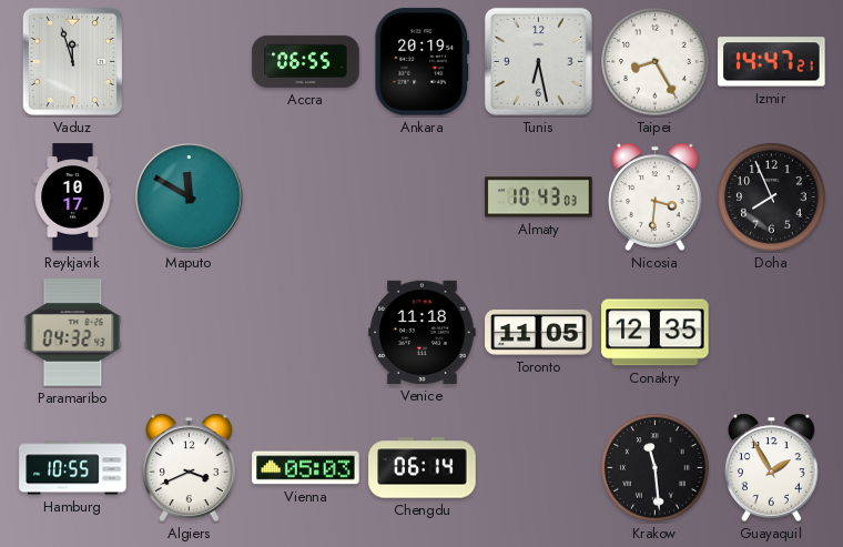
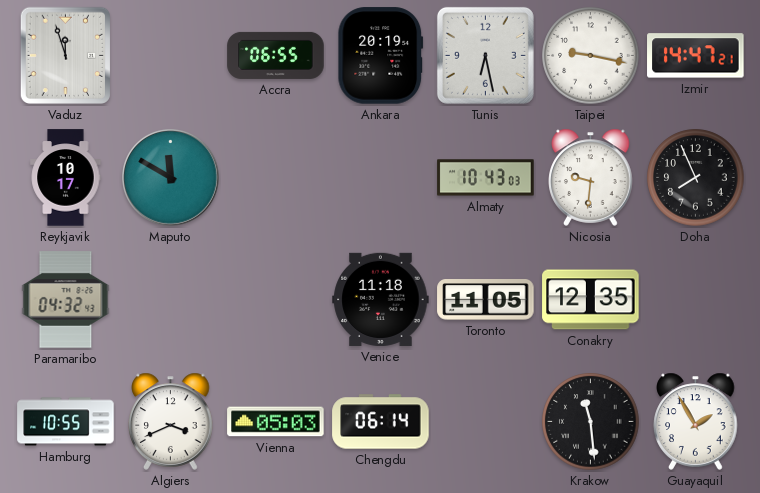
Taipei: 8:25 -> 9:17
Nicosia: 3:31 -> 9:31
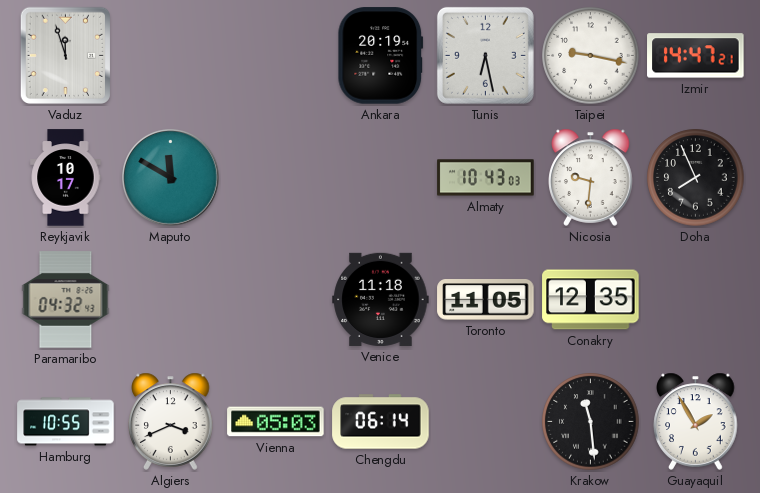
Accra: 06:55 -> none
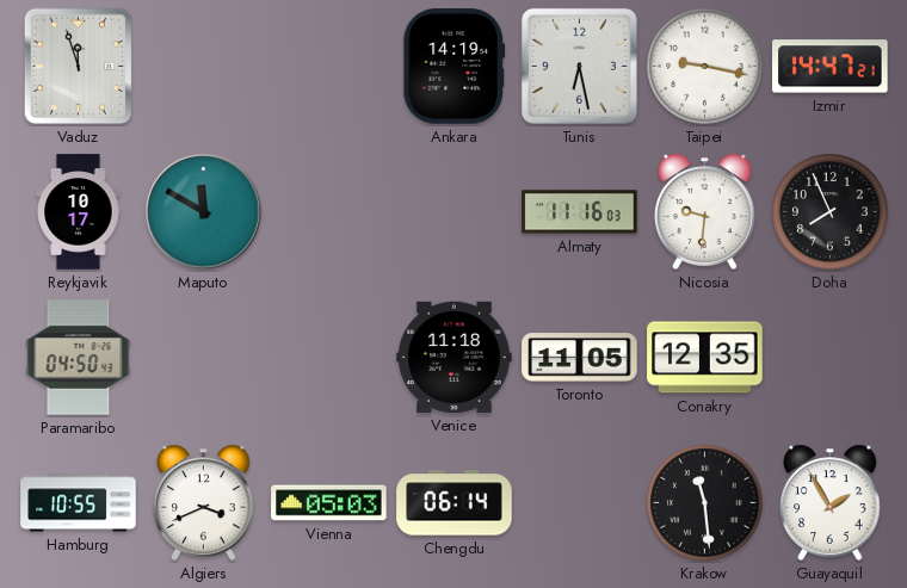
Ankara: 20:19 -> 14:19
Almaty: 10:43 -> 11:16
Paramaribo: 04:32 -> 04:50
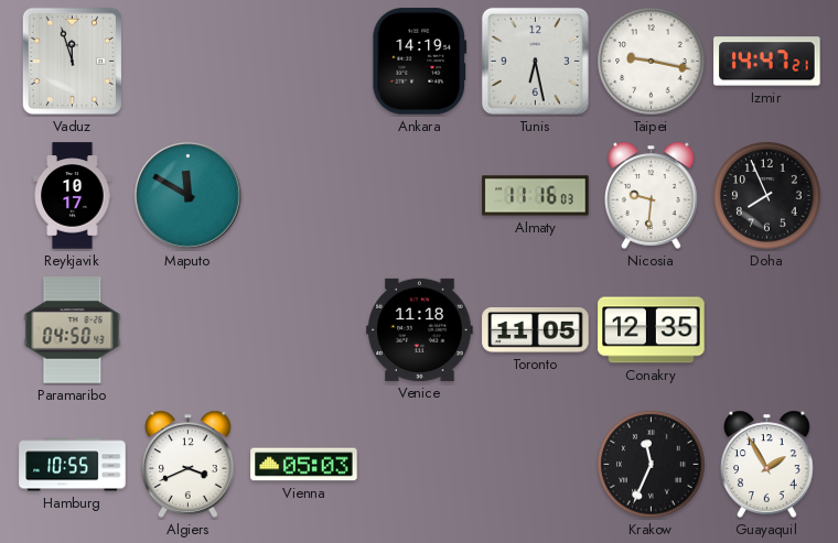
Chengdu: 06:14 -> none
Krakow: 11:29 -> 11:34
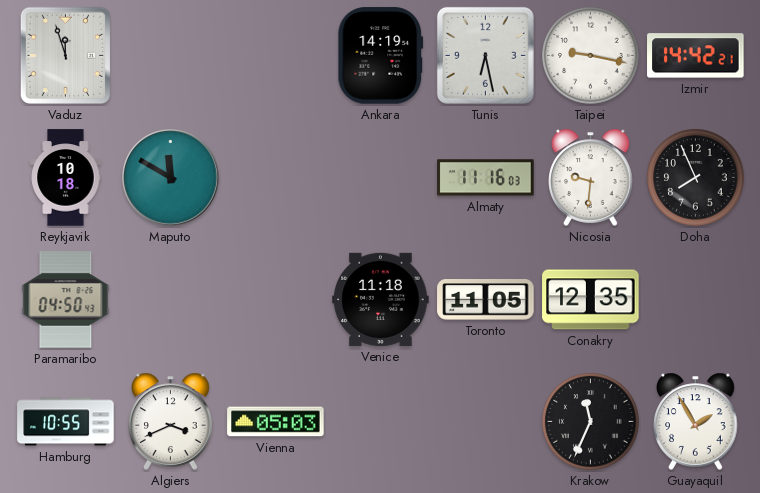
Izmir: 14:47 -> 14:42
Reykjavik: 10:17 -> 10:18
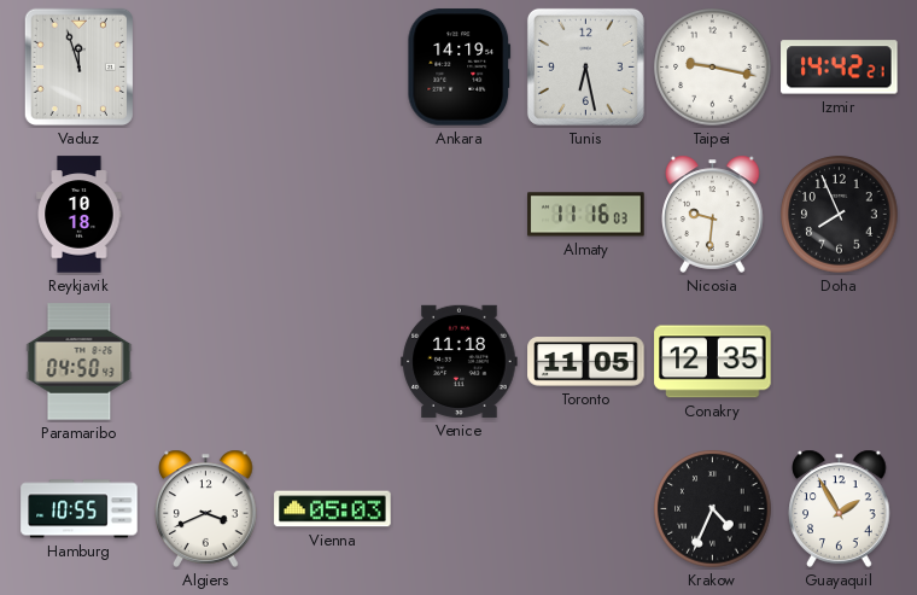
Maputo: 11:50 -> none
Krakow: 11:34 -> 4:34
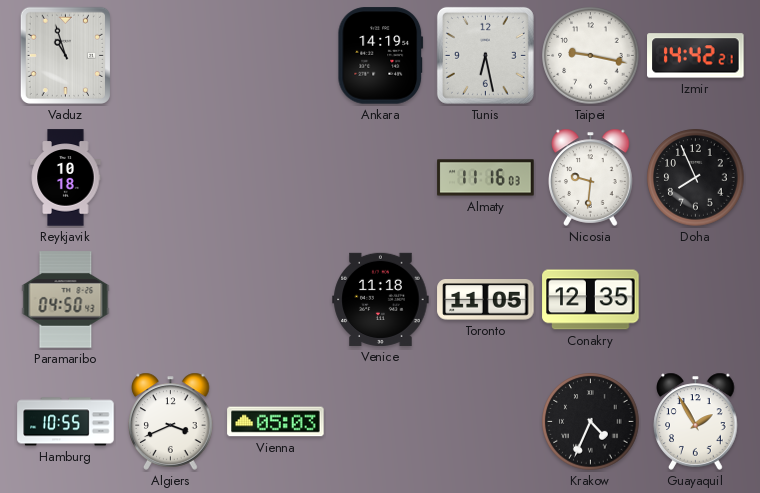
Vaduz: 11:57 -> 10:57
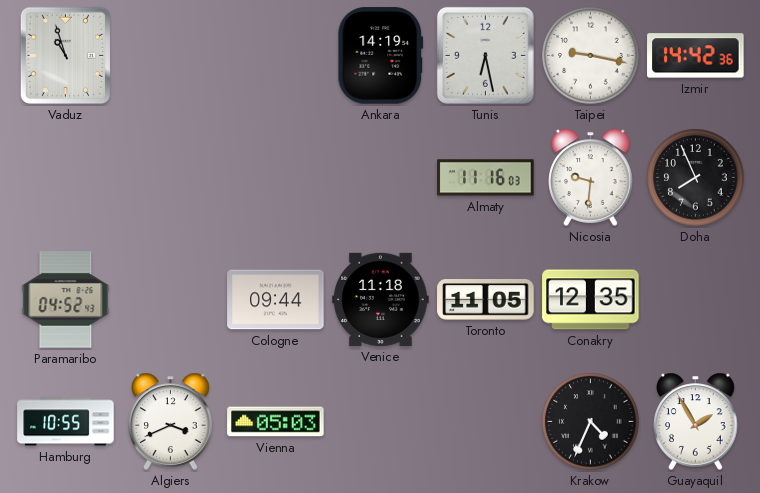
Izmir: 14:42:21 -> 14:42:36
Reykjavik: 10:18 -> none
Paramaribo: 04:50 -> 04:52
Cologne: none -> 09:44
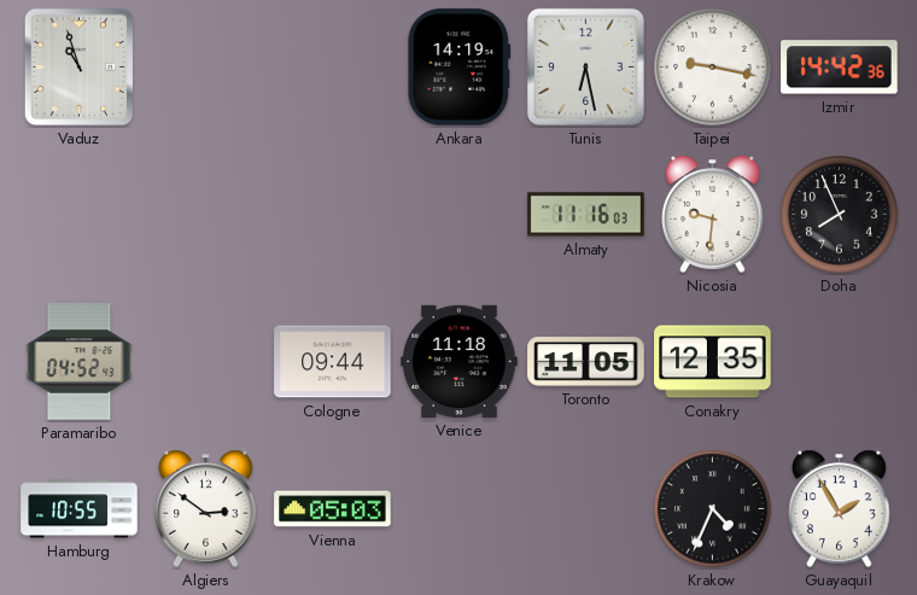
Algiers: 3:41 -> 2:51
